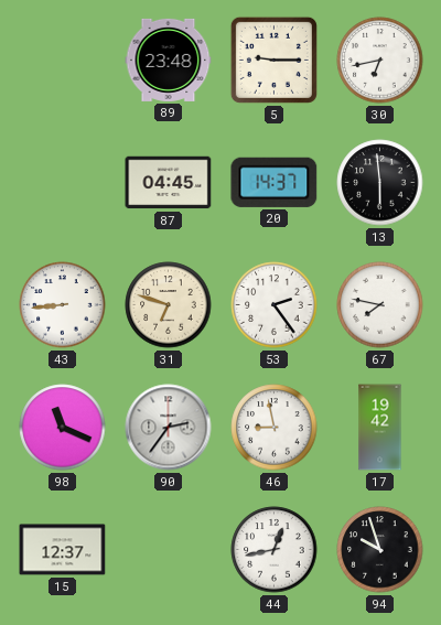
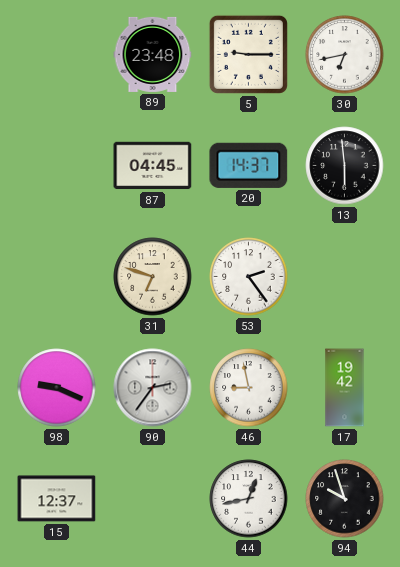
43: 8:44 -> none
67: 7:47 -> none
98: 11:19 -> 9:19
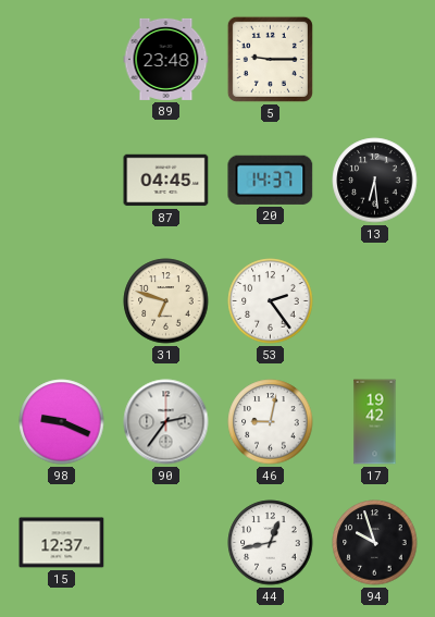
30: 6:43 -> none
13: 5:59 -> 6:29
46: 8:58 -> 9:02
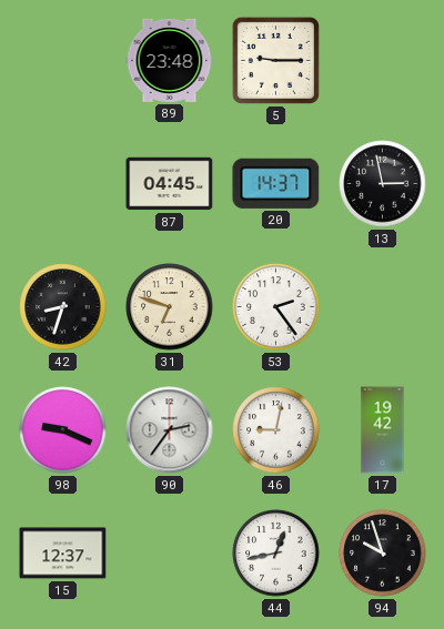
13: 6:29 -> 2:58
42: none -> 8:33
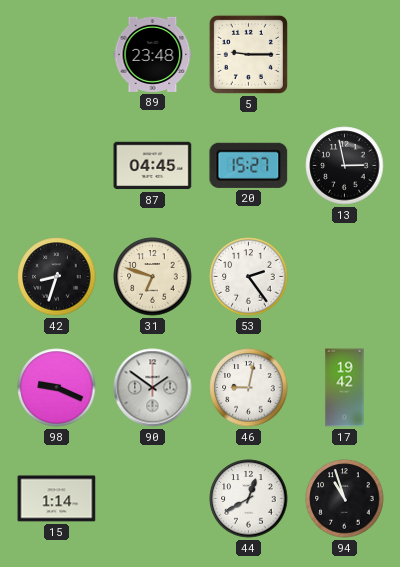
20: 14:37 -> 15:27
90: 2:36 -> 1:51
15: 12:37 -> 1:14
44: 12:43 -> 12:40
94: 9:57 -> 10:57
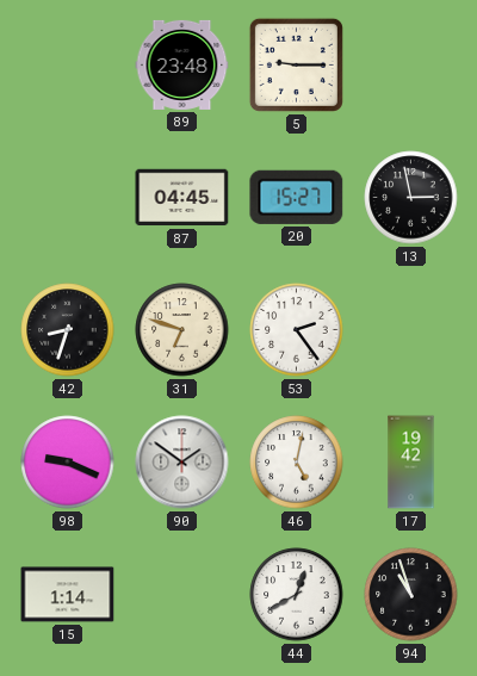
46: 9:02 -> 5:02
